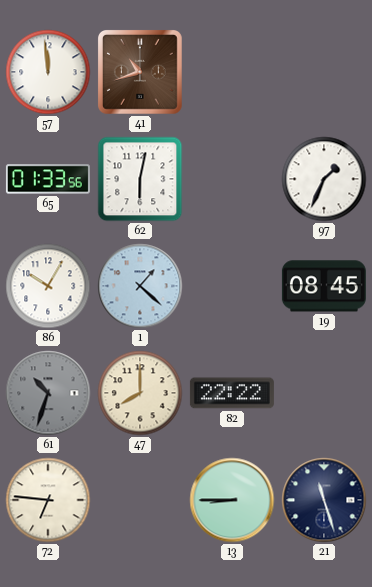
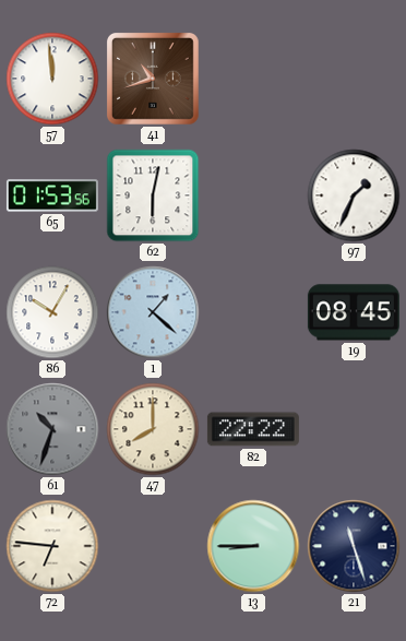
65: 01:33 -> 01:53
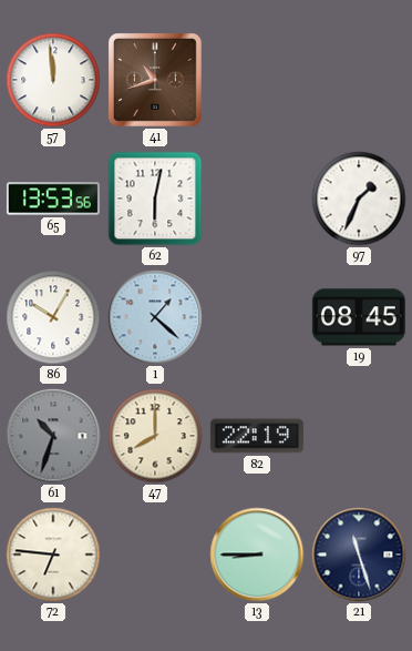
65: 01:53 -> 13:53
82: 22:22 -> 22:19
